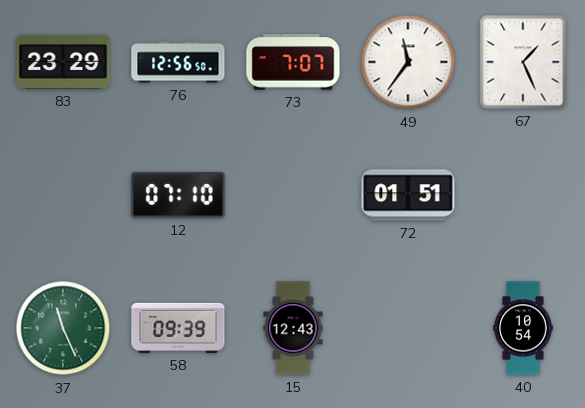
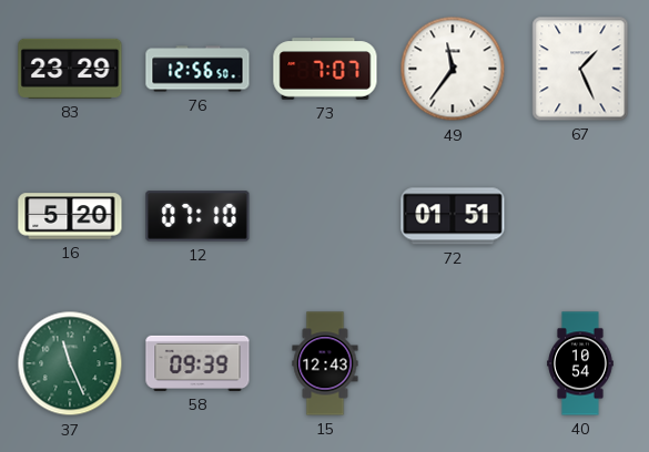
16: none -> 5:20
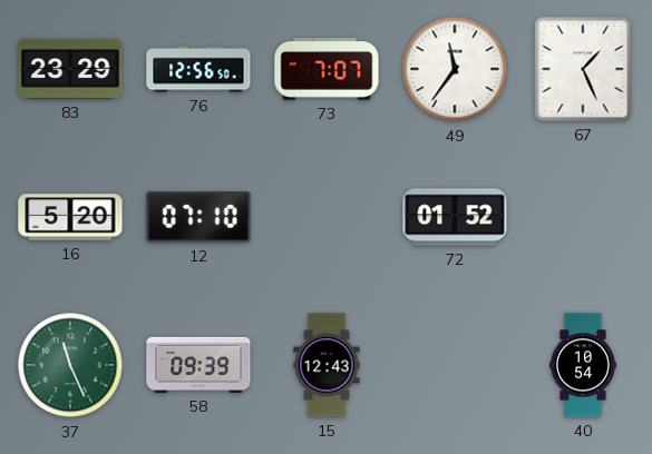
72: 01:51 -> 01:52
